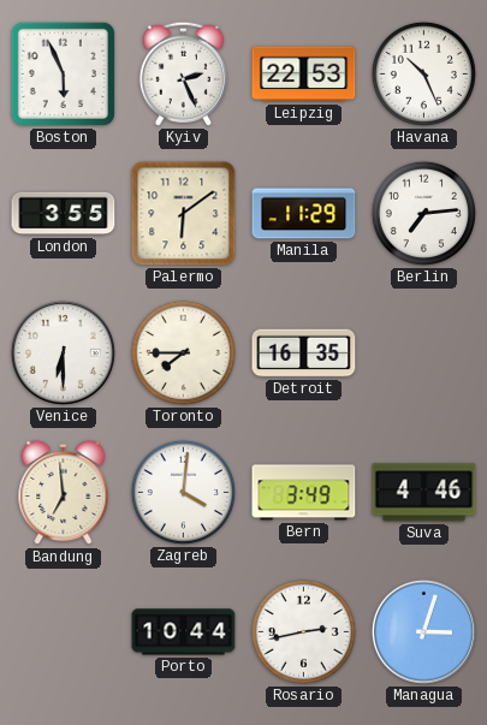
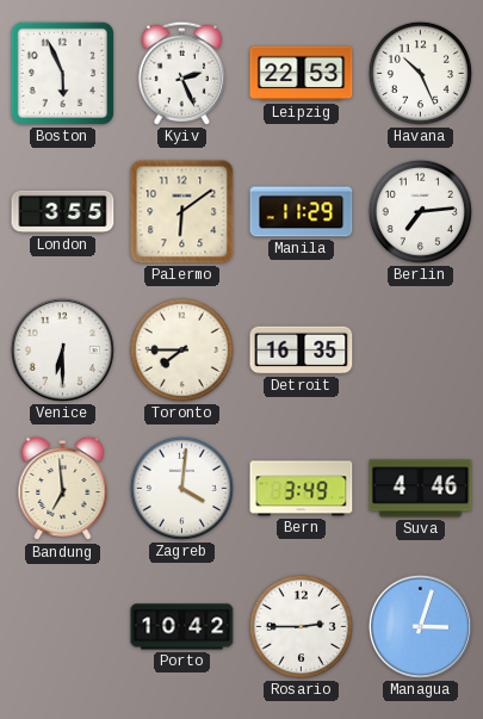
Porto: 10:44 -> 10:42
Rosario: 2:43 -> 2:45
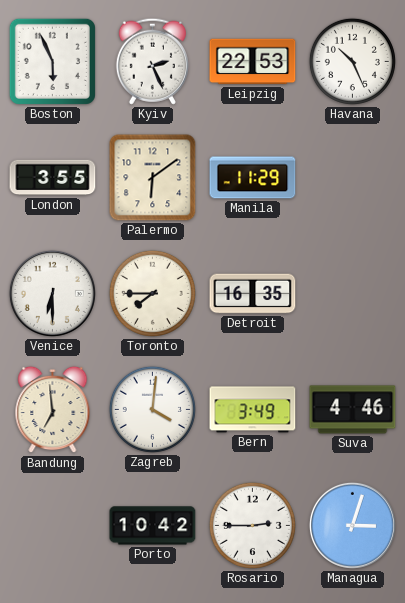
Berlin: 7:14 -> none
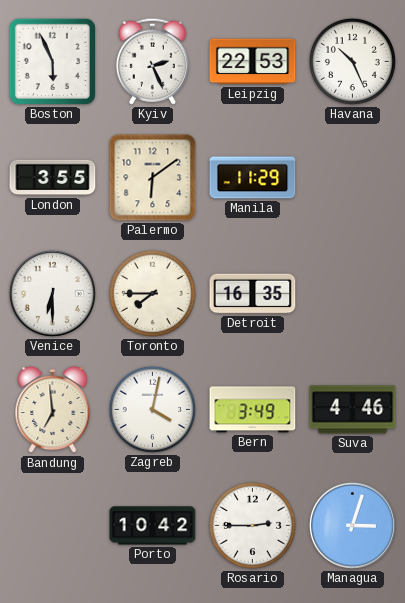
Zagreb: 4:01 -> 4:02
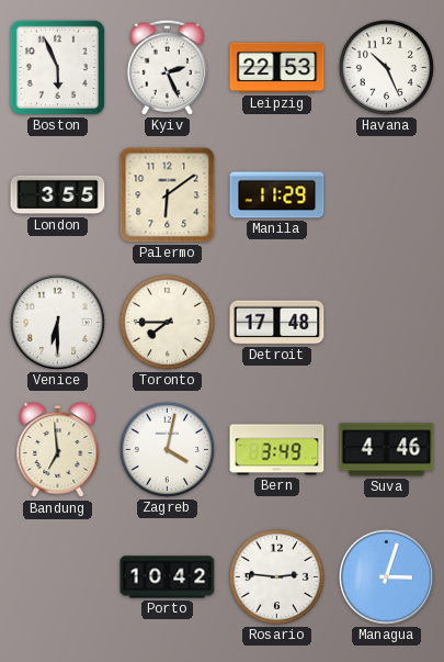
Detroit: 16:35 -> 17:48
Rosario: 2:45 -> 2:46
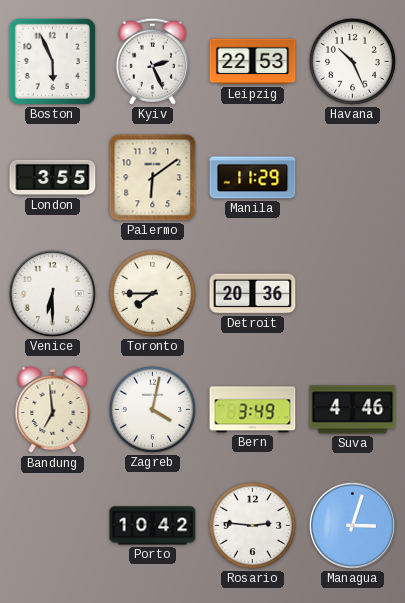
Detroit: 17:48 -> 20:36
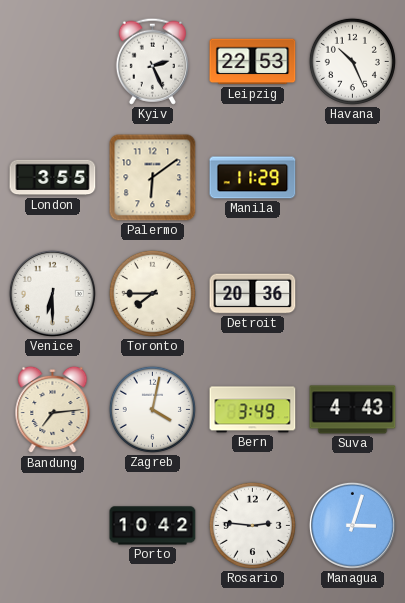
Boston: 5:56 -> none
Bandung: 6:59 -> 7:14
Suva: 4:46 -> 4:43
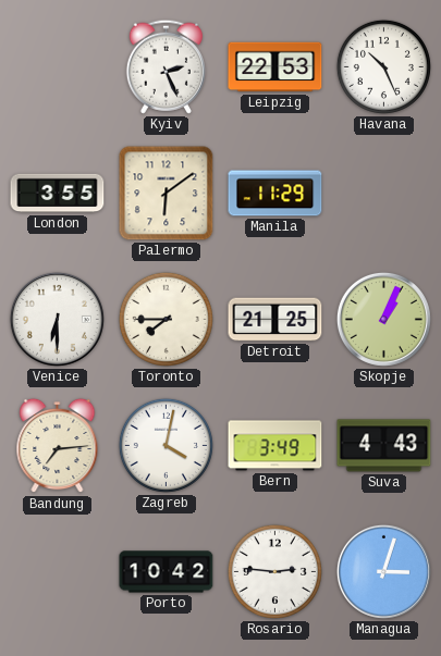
Detroit: 20:36 -> 21:25
Skopje: none -> 1:04
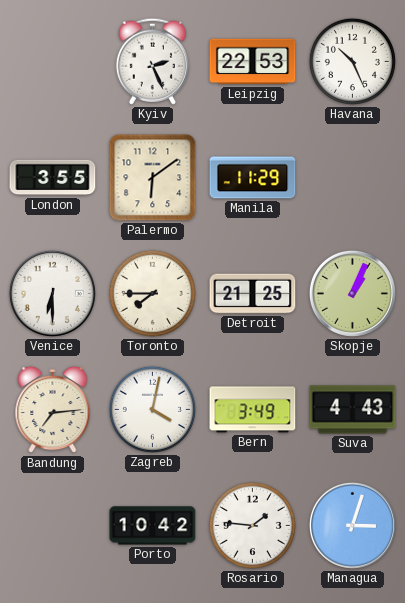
Rosario: 2:46 -> 1:46
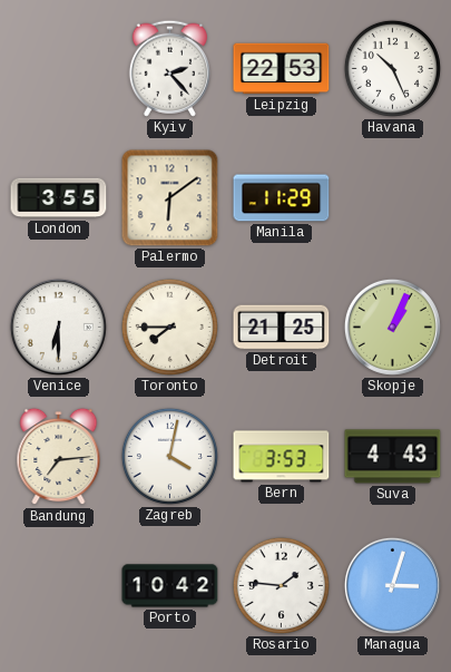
Kyiv: 2:26 -> 2:23
Bern: 3:49 -> 3:53
